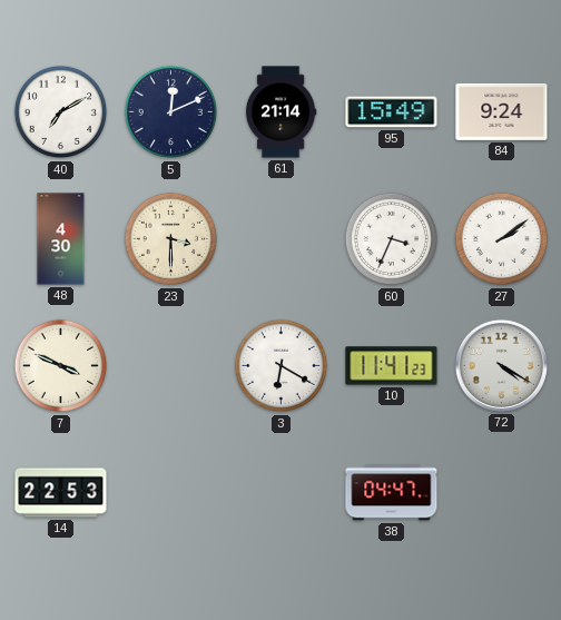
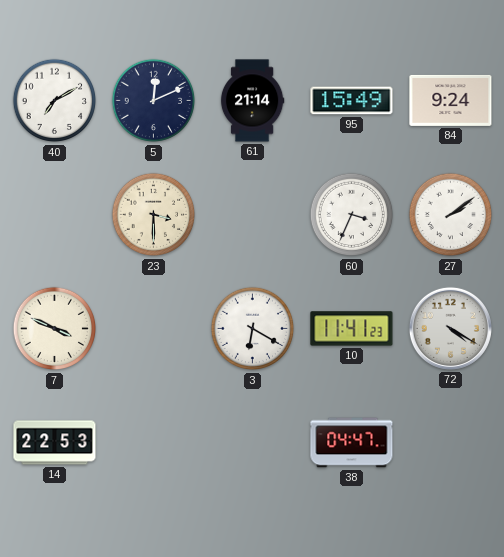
48: 4:30 -> none
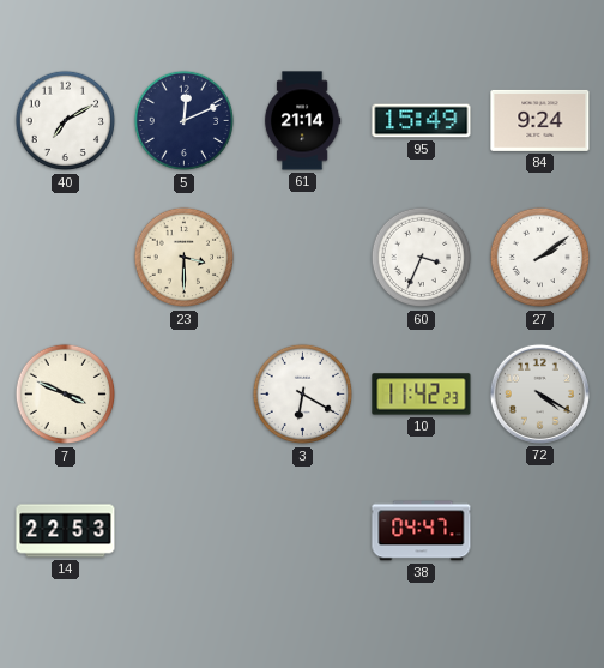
10: 11:41 -> 11:42
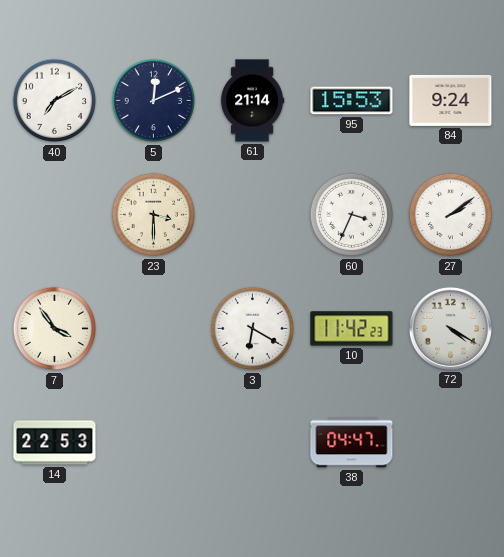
95: 15:49 -> 15:53
7: 3:49 -> 3:54
